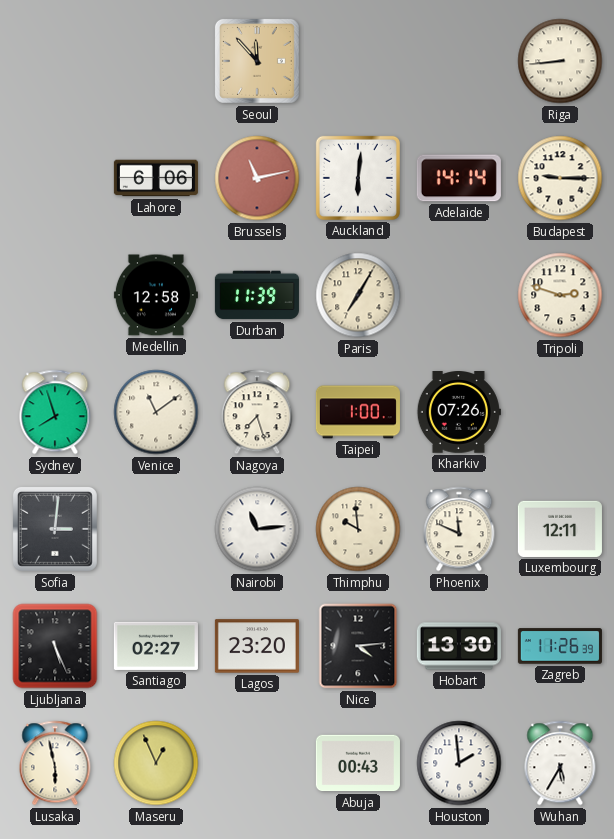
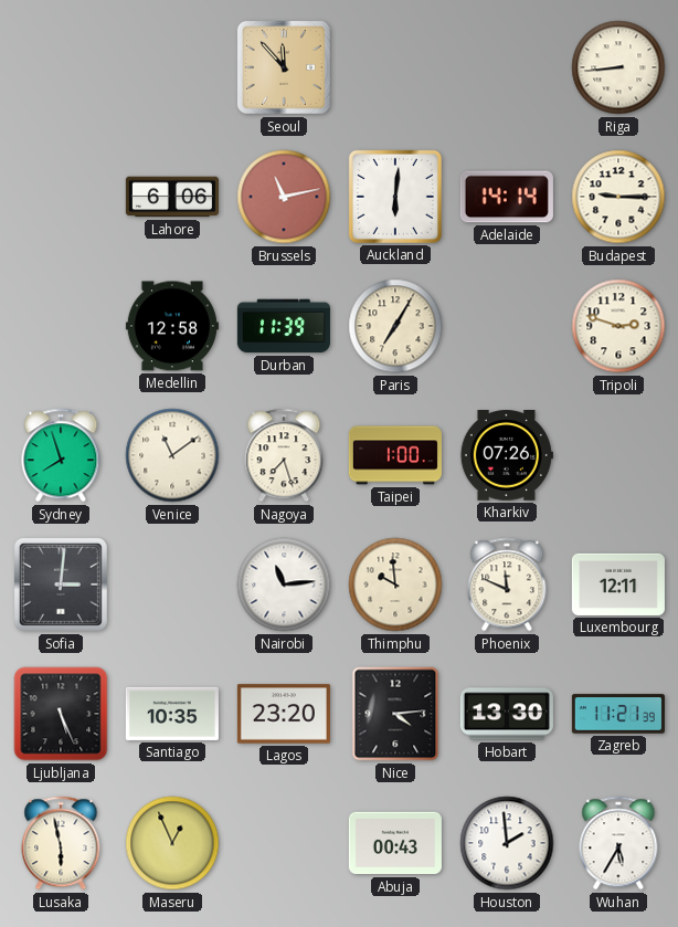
Santiago: 02:27 -> 10:35
Zagreb: 11:26 -> 11:21
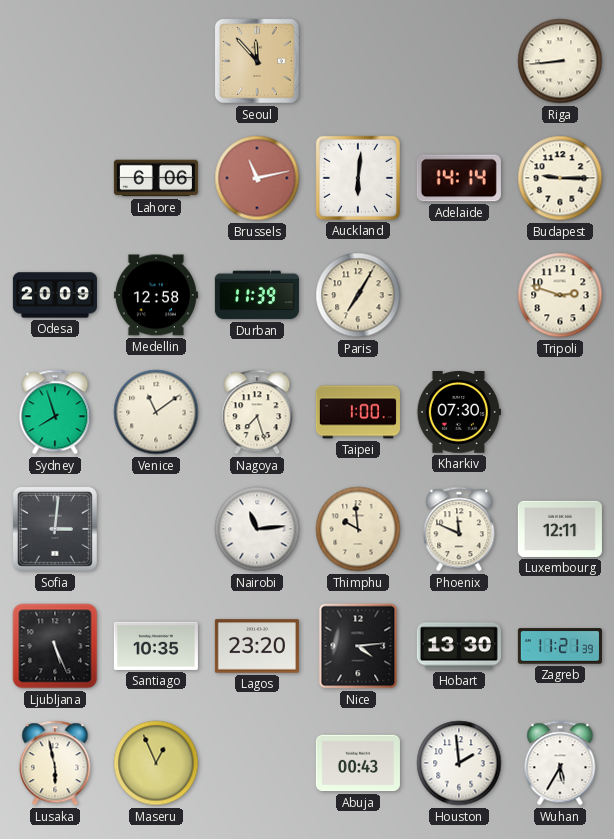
Odesa: none -> 20:09
Kharkiv: 07:26 -> 07:30
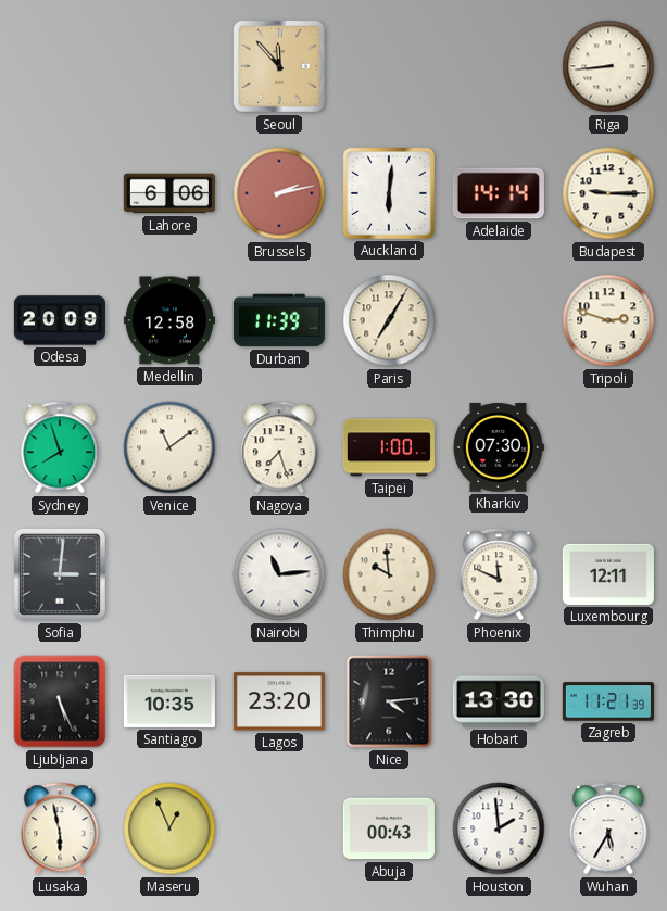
Brussels: 11:13 -> 2:13
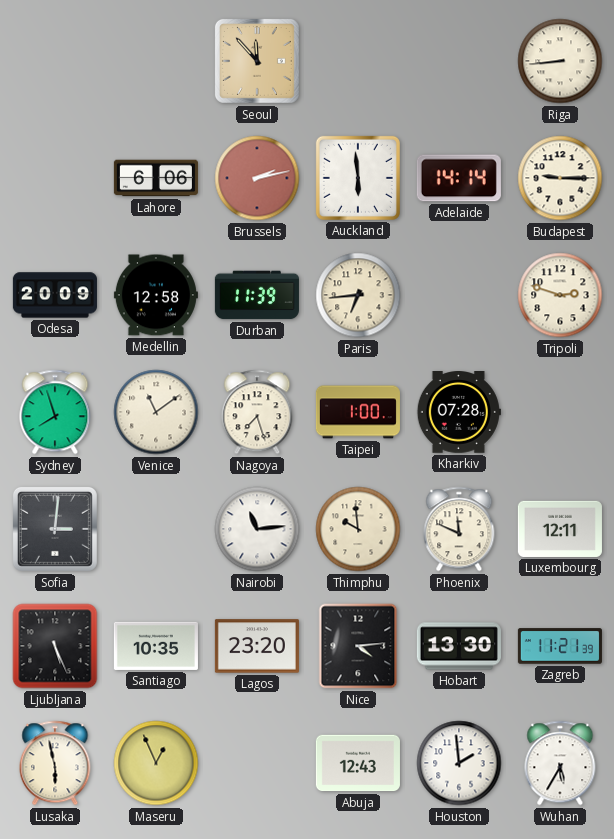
Auckland: 6:01 -> 5:59
Paris: 7:05 -> 6:44
Kharkiv: 07:30 -> 07:28
Abuja: 00:43 -> 12:43
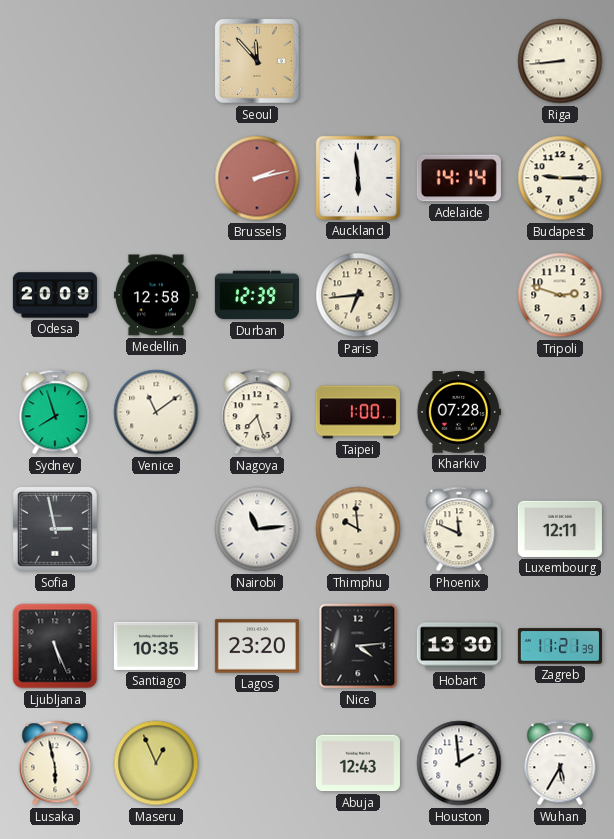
Lahore: 6:06 -> none
Durban: 11:39 -> 12:39
Sofia: 3:01 -> 2:58
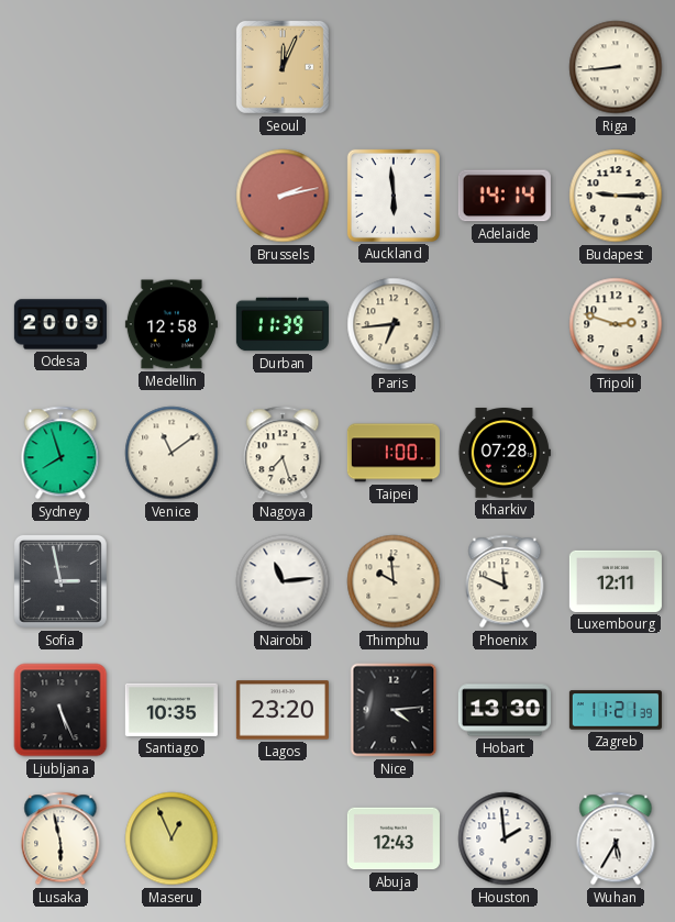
Seoul: 11:53 -> 12:04
Durban: 12:39 -> 11:39
